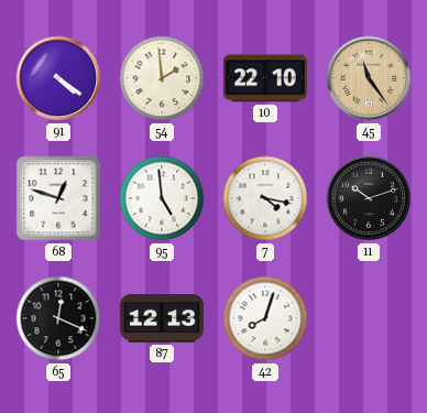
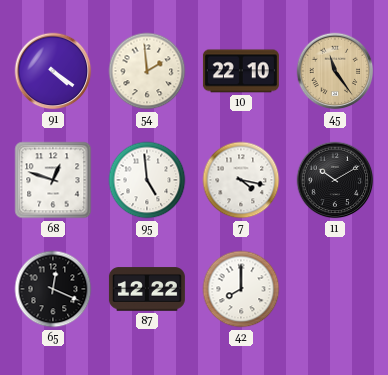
11: 10:12 -> 10:10
87: 12:13 -> 12:22
42: 8:03 -> 8:00
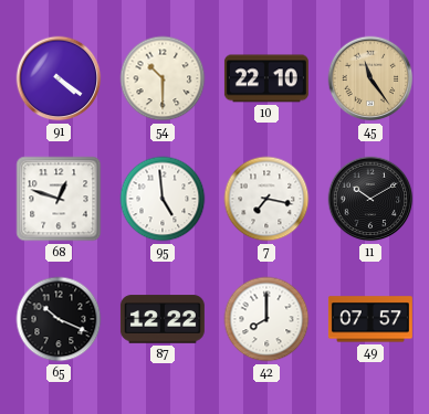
54: 1:59 -> 10:30
7: 4:17 -> 7:17
65: 12:19 -> 10:19
49: none -> 07:57
